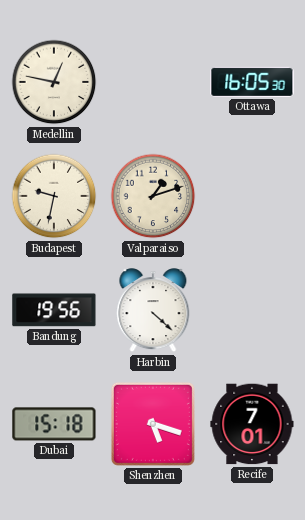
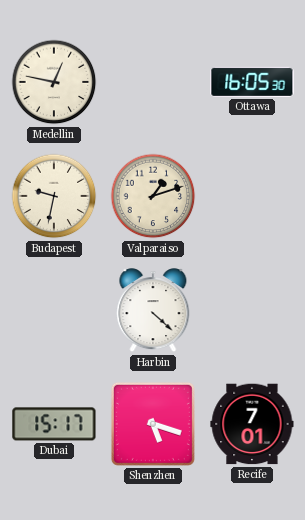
Bandung: 19:56 -> none
Dubai: 15:18 -> 15:17
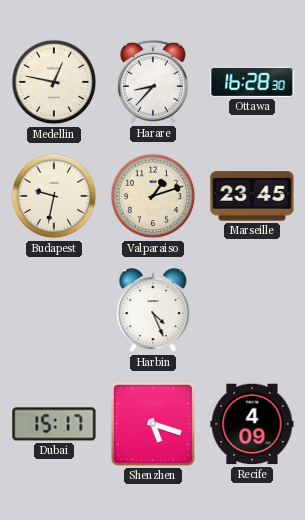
Harare: none -> 8:37
Ottawa: 16:05 -> 16:28
Marseille: none -> 23:45
Harbin: 4:22 -> 4:26
Recife: 7:01 -> 4:09
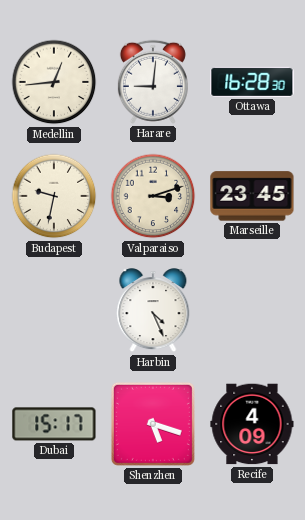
Medellin: 12:47 -> 12:44
Harare: 8:37 -> 9:01
Valparaiso: 1:12 -> 3:12
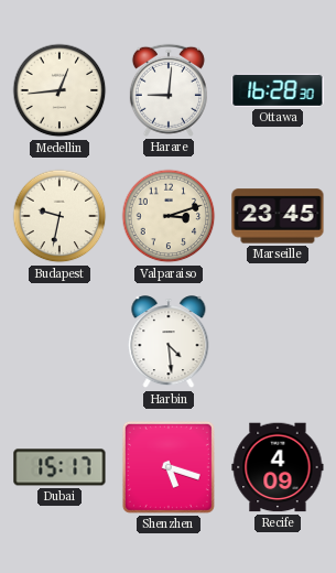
Harbin: 4:26 -> 4:29
